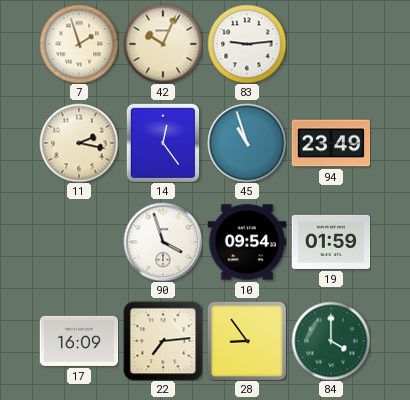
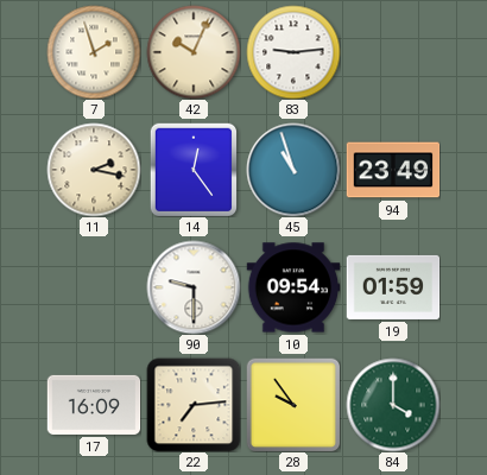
90: 3:57 -> 9:30
28: 8:54 -> 9:54
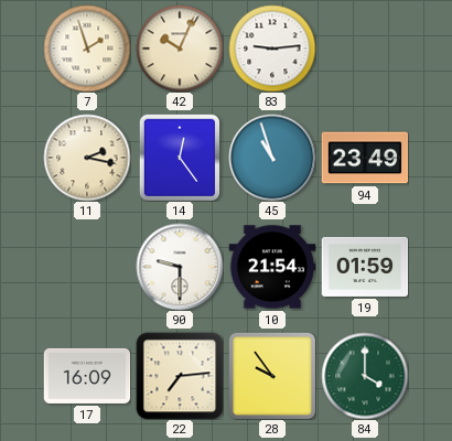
10: 09:54 -> 21:54
